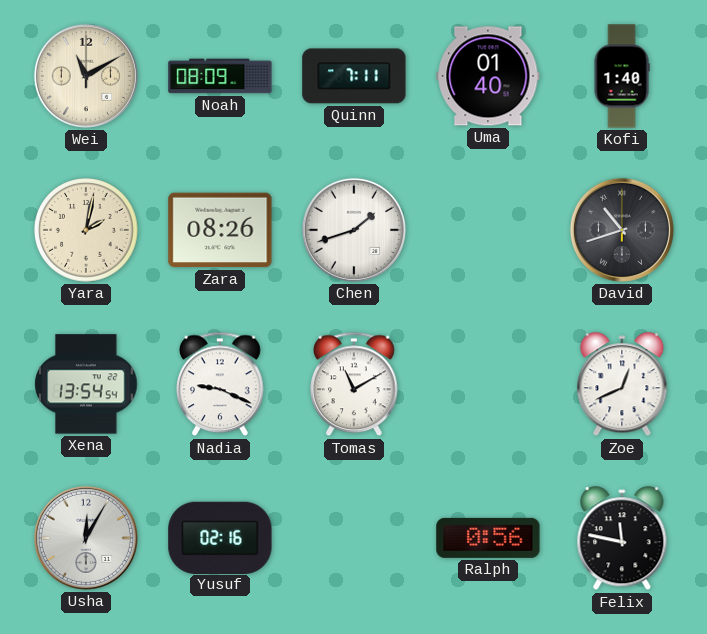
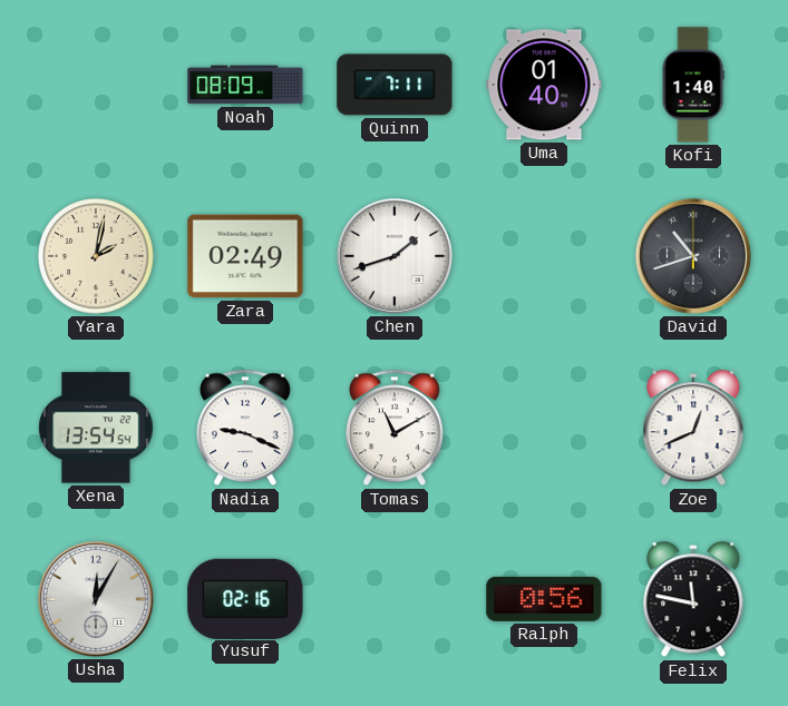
Wei: 11:10 -> none
Zara: 08:26 -> 02:49
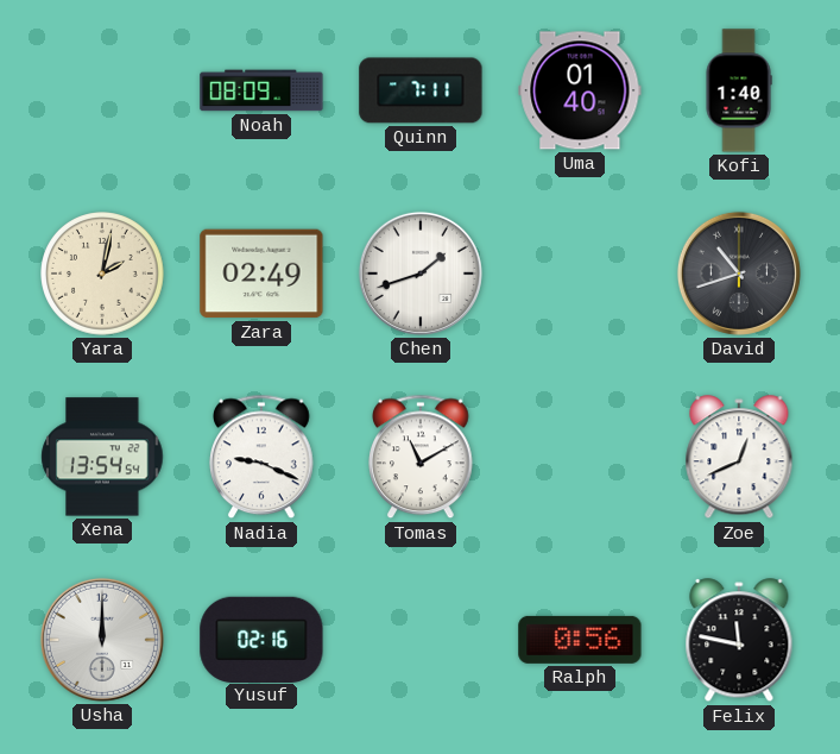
Usha: 12:05 -> 12:00
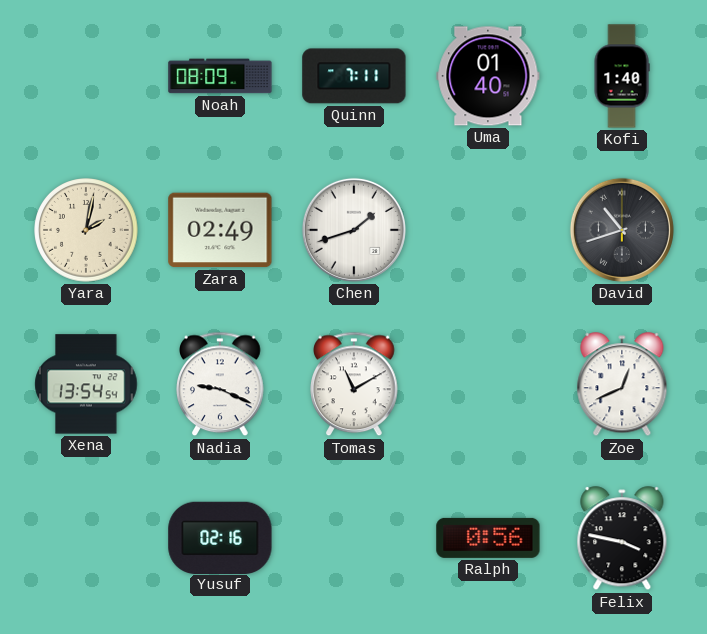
Usha: 12:00 -> none
Felix: 11:47 -> 3:47
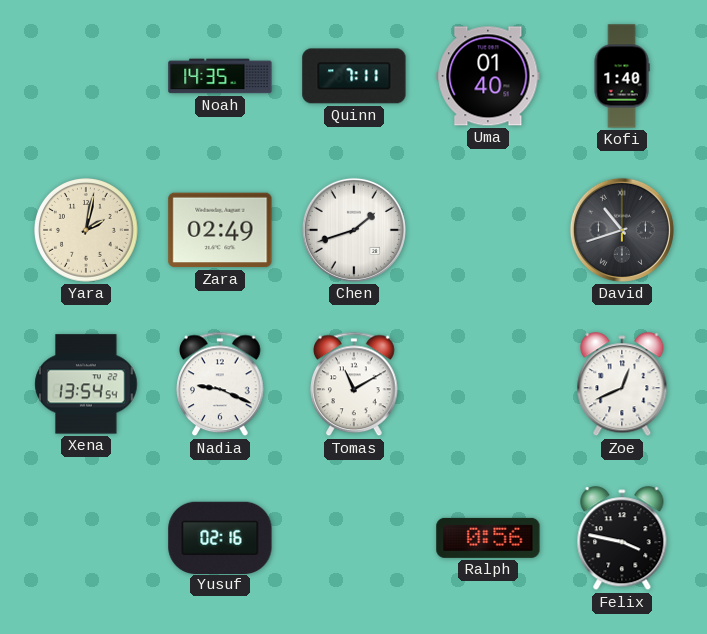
Noah: 08:09 -> 14:35
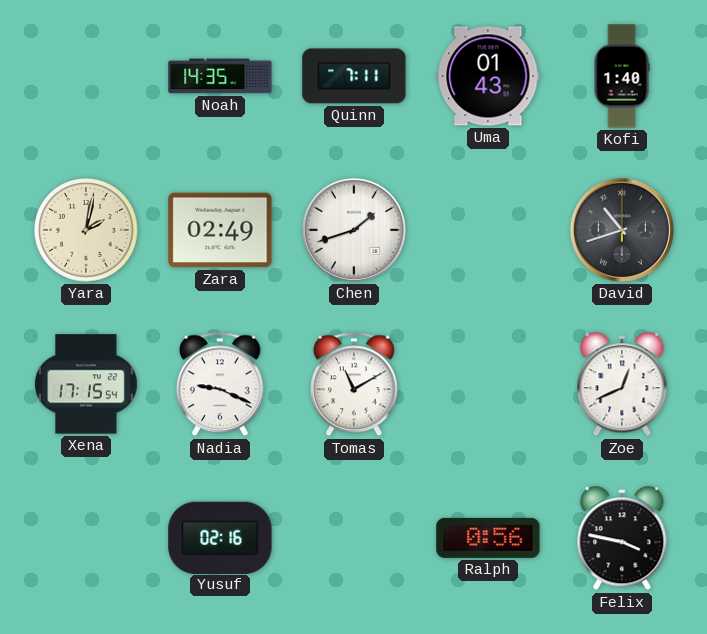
Uma: 01:40 -> 01:43
Xena: 13:54 -> 17:15
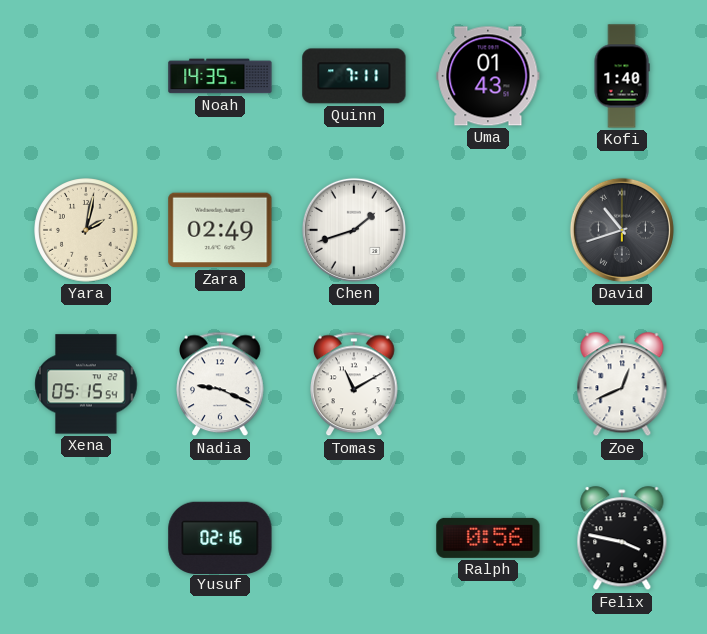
Xena: 17:15 -> 05:15
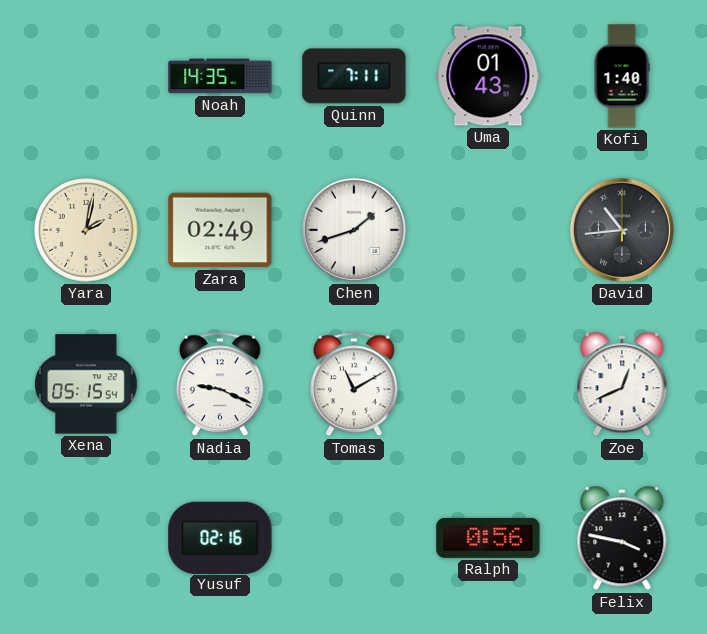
David: 10:42 -> 10:44
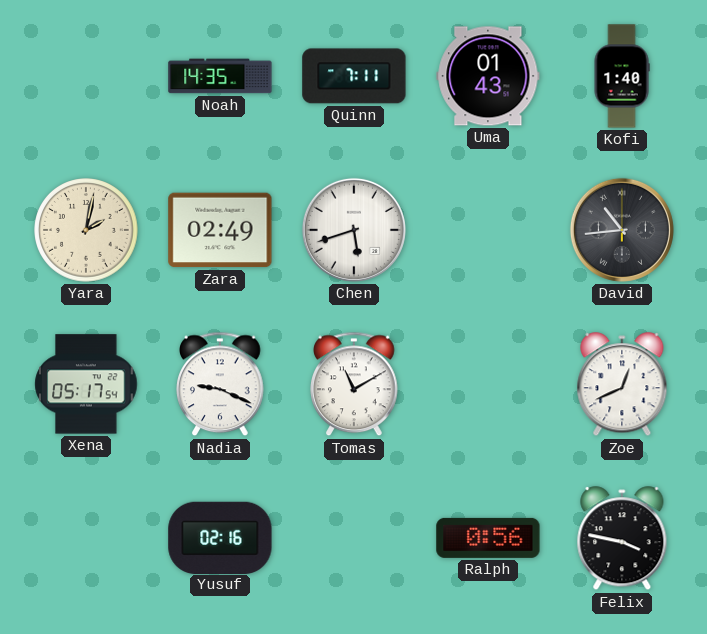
Chen: 1:42 -> 5:42
Xena: 05:15 -> 05:17
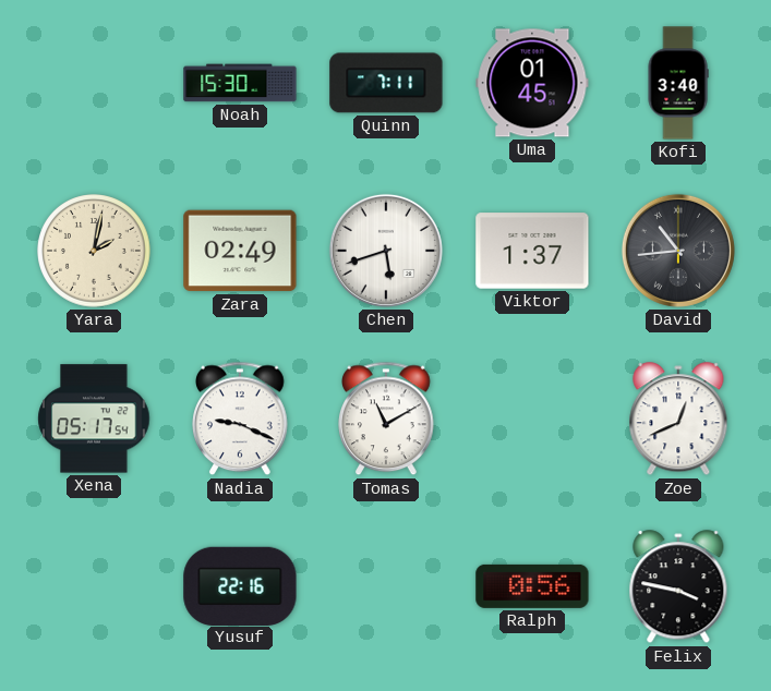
Noah: 14:35 -> 15:30
Uma: 01:43 -> 01:45
Kofi: 1:40 -> 3:40
Viktor: none -> 1:37
Yusuf: 02:16 -> 22:16
